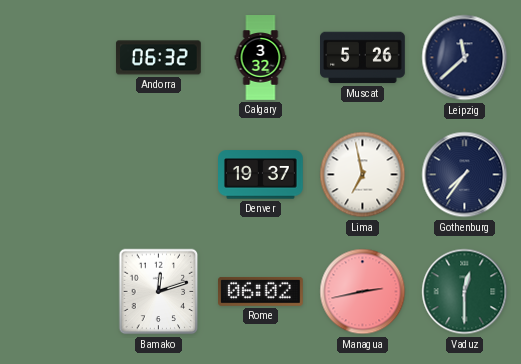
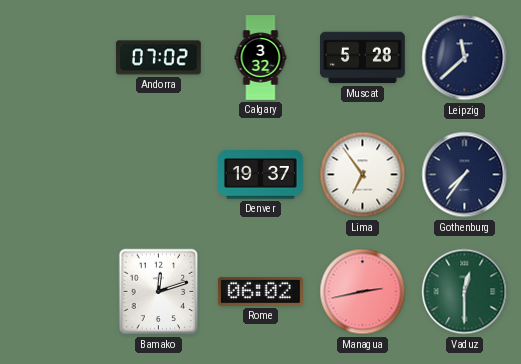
Andorra: 06:32 -> 07:02
Muscat: 5:26 -> 5:28
Lima: 6:58 -> 6:54
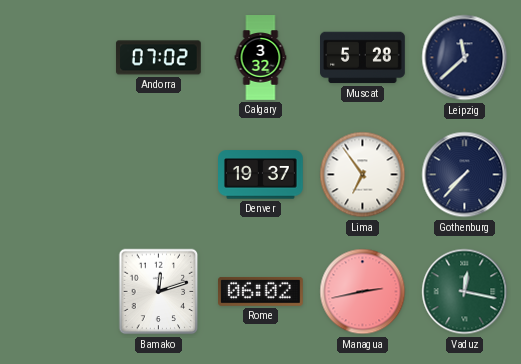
Gothenburg: 7:36 -> 7:37
Vaduz: 12:30 -> 12:17
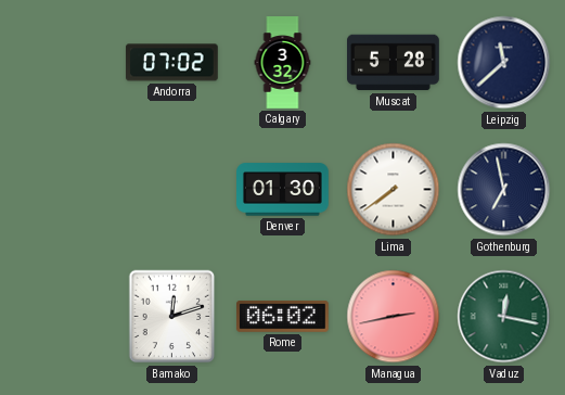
Denver: 19:37 -> 01:30
Lima: 6:54 -> 7:39
Gothenburg: 7:37 -> 6:58
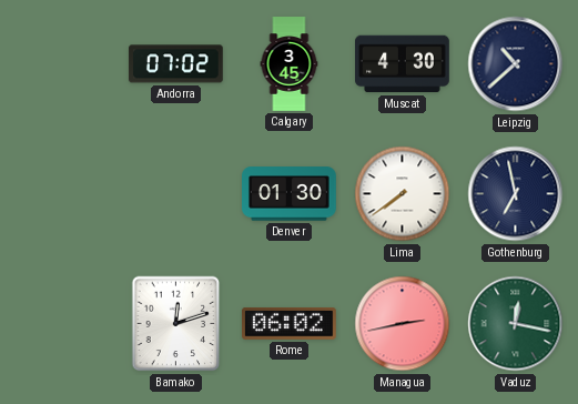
Calgary: 3:32 -> 3:45
Muscat: 5:28 -> 4:30
Leipzig: 11:38 -> 10:38
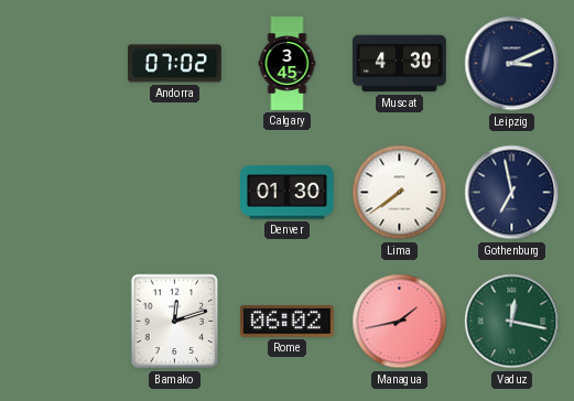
Leipzig: 10:38 -> 3:11
Managua: 2:43 -> 1:43
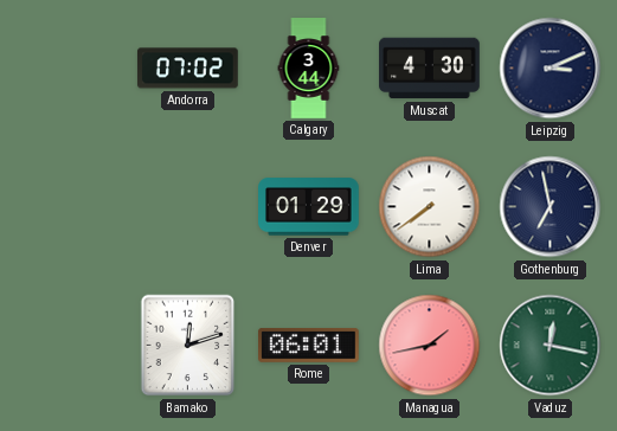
Calgary: 3:45 -> 3:44
Denver: 01:30 -> 01:29
Rome: 06:02 -> 06:01
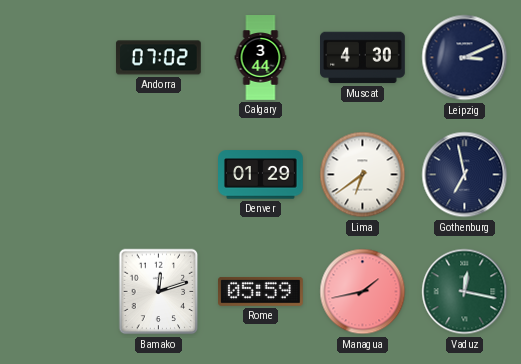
Lima: 7:39 -> 6:39
Rome: 06:01 -> 05:59
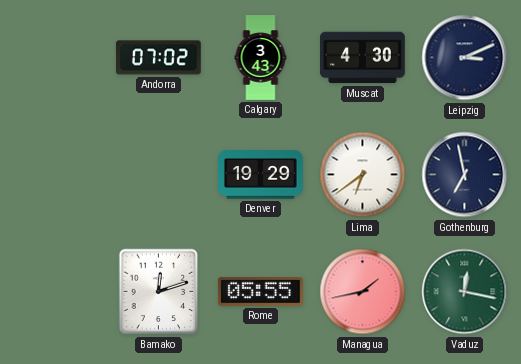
Calgary: 3:44 -> 3:43
Denver: 01:29 -> 19:29
Rome: 05:59 -> 05:55
